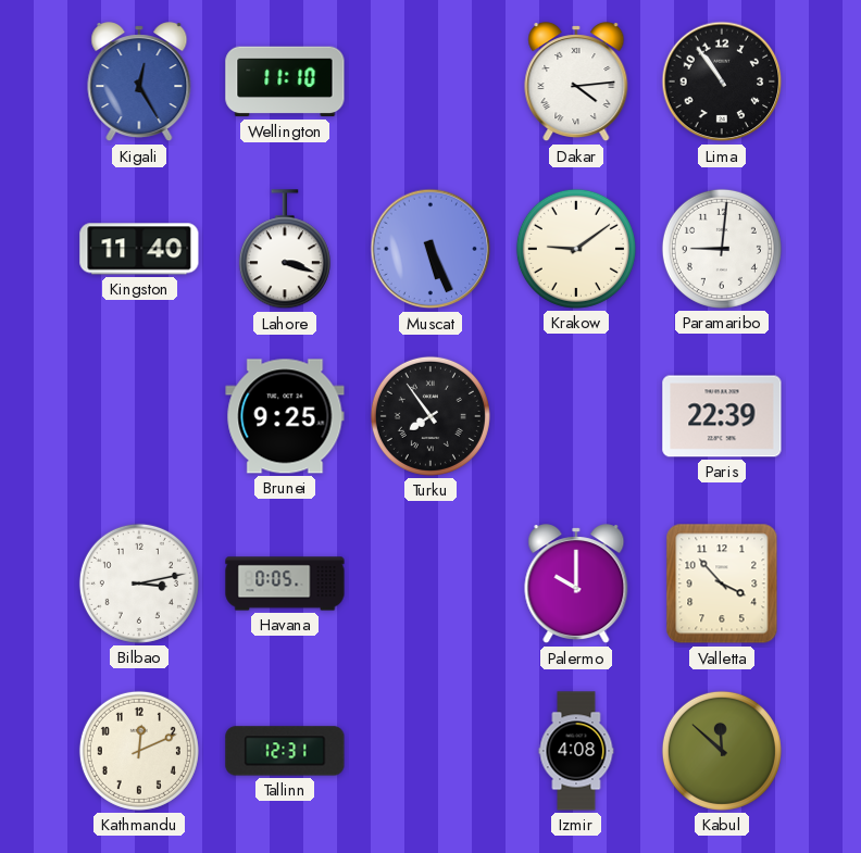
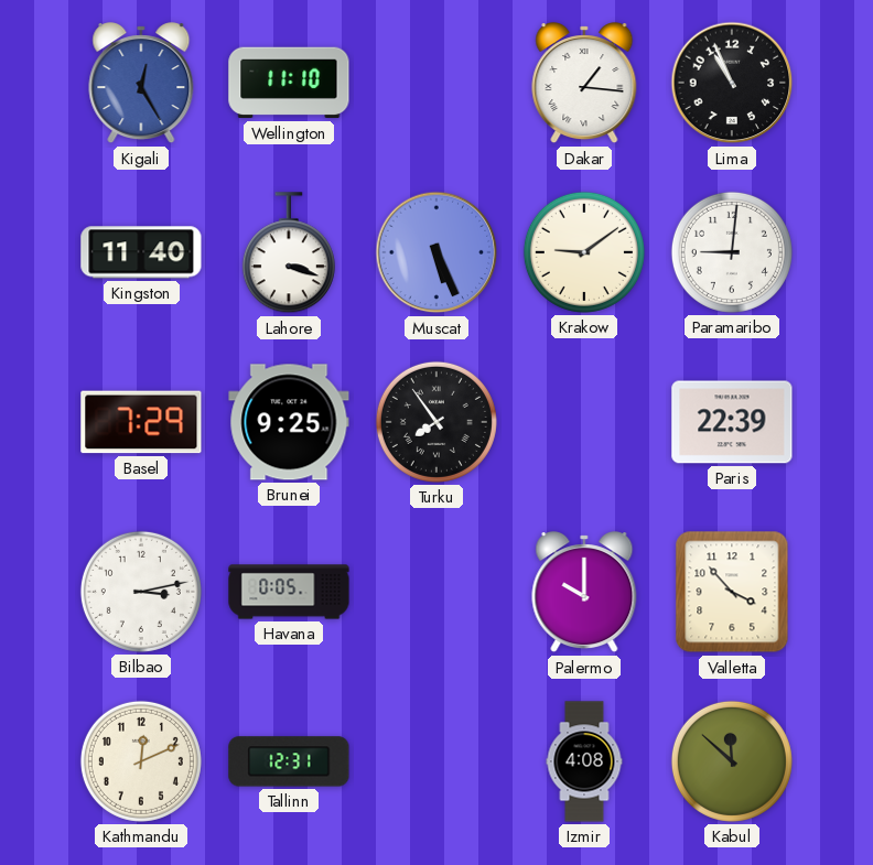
Dakar: 4:14 -> 1:16
Lima: 10:54 -> 10:56
Basel: none -> 7:29
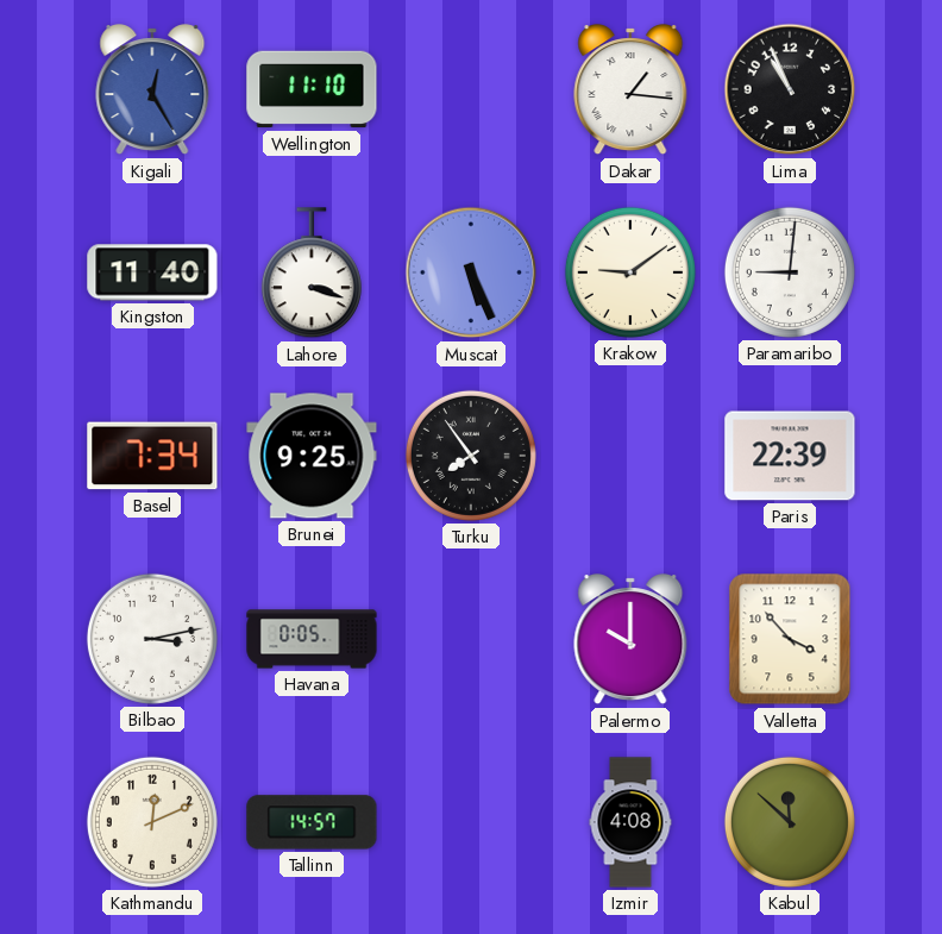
Basel: 7:29 -> 7:34
Tallinn: 12:31 -> 14:57
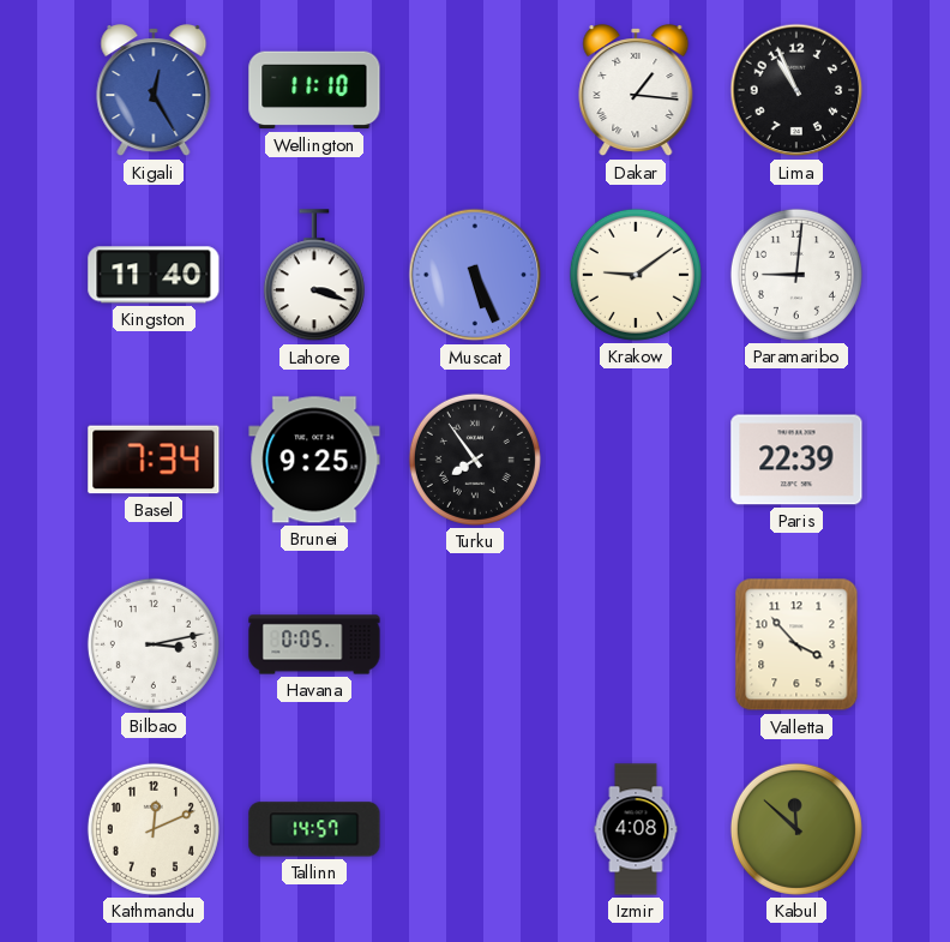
Palermo: 10:00 -> none
